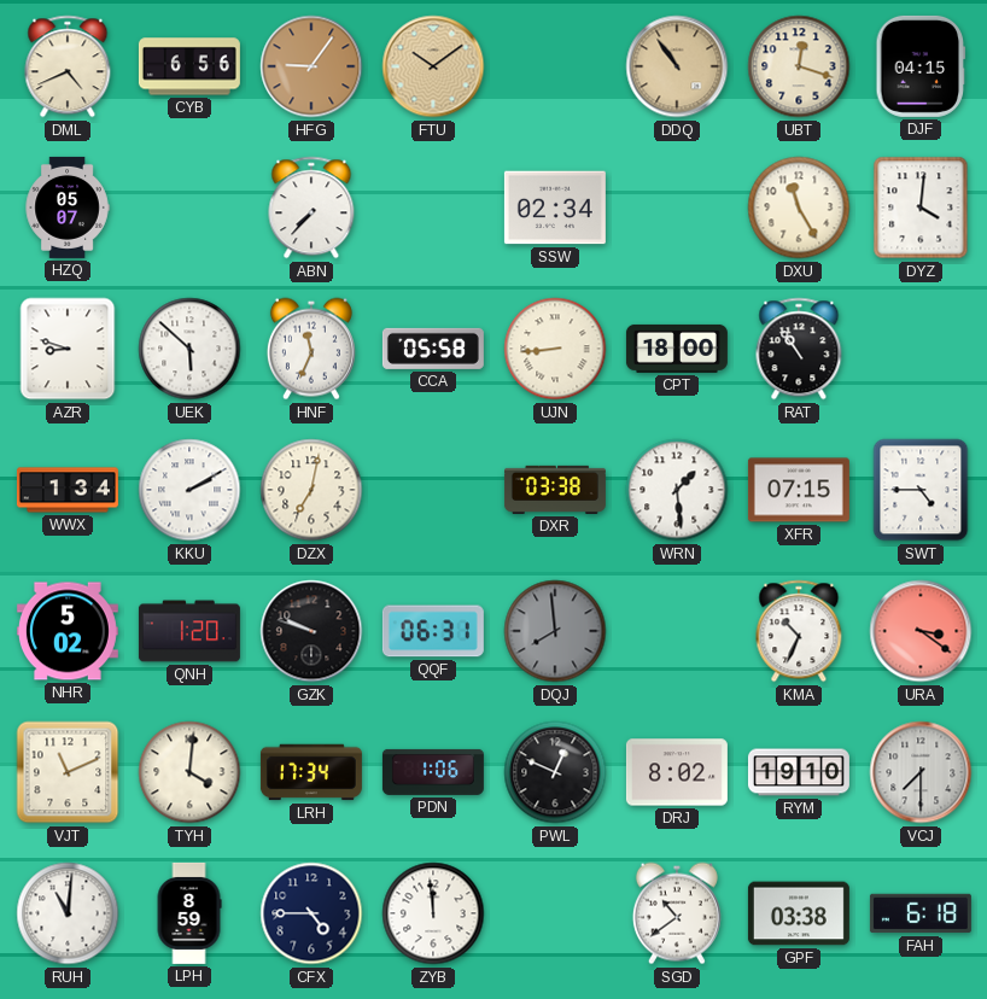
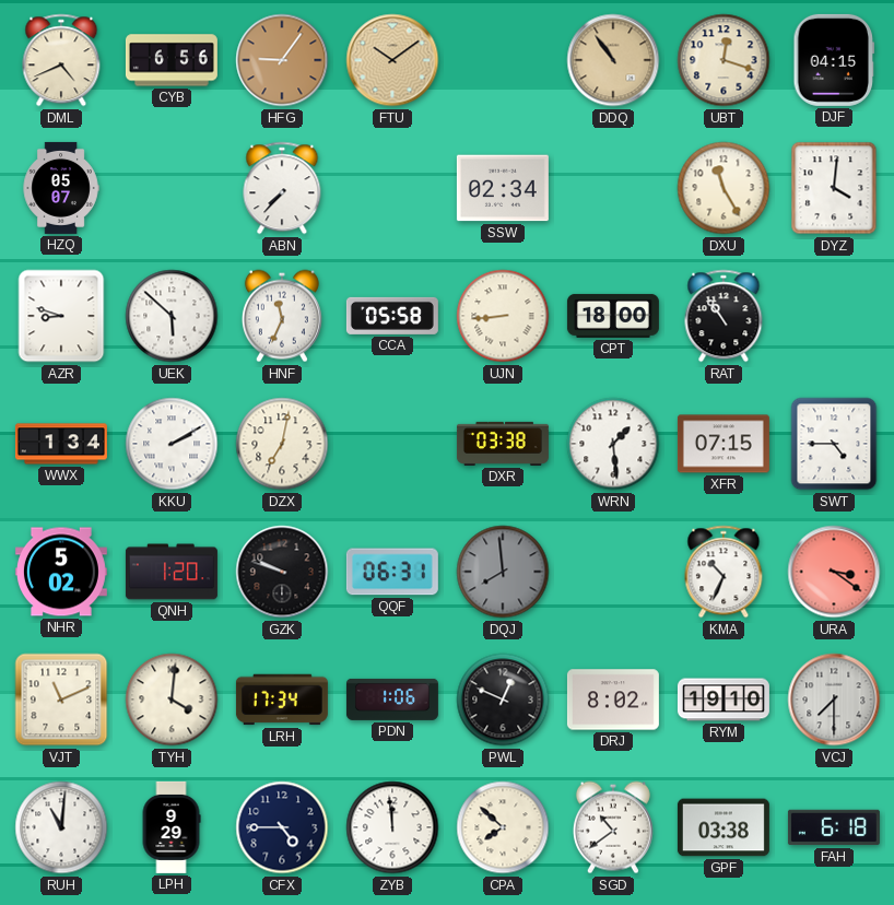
LPH: 8:59 -> 9:29
CPA: none -> 7:52
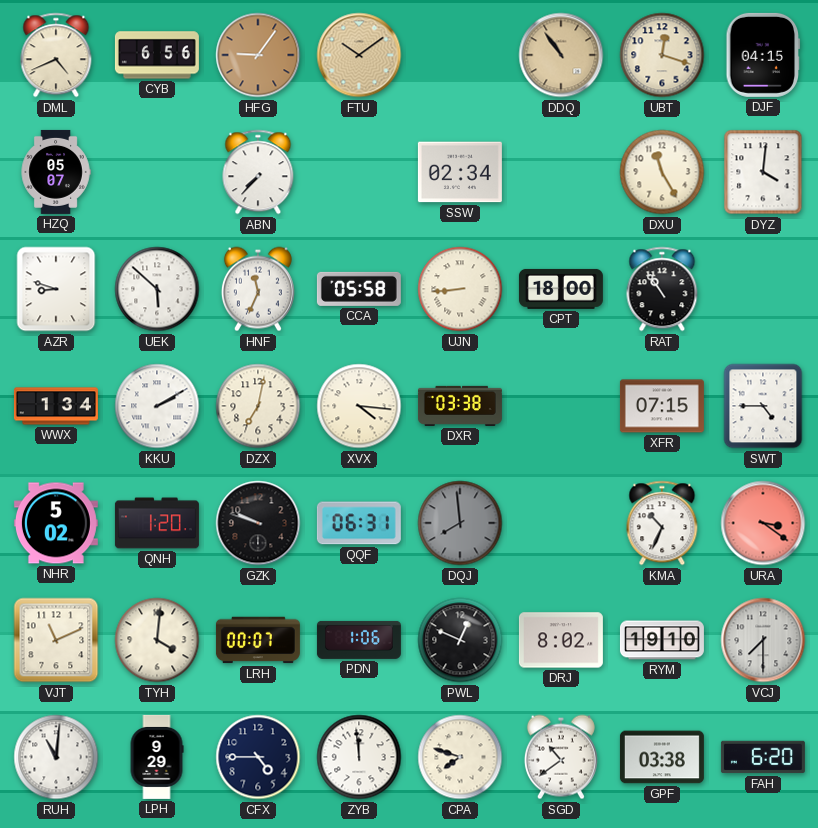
XVX: none -> 4:16
WRN: 1:29 -> none
LRH: 17:34 -> 00:07
CPA: 7:52 -> 7:48
FAH: 6:18 -> 6:20
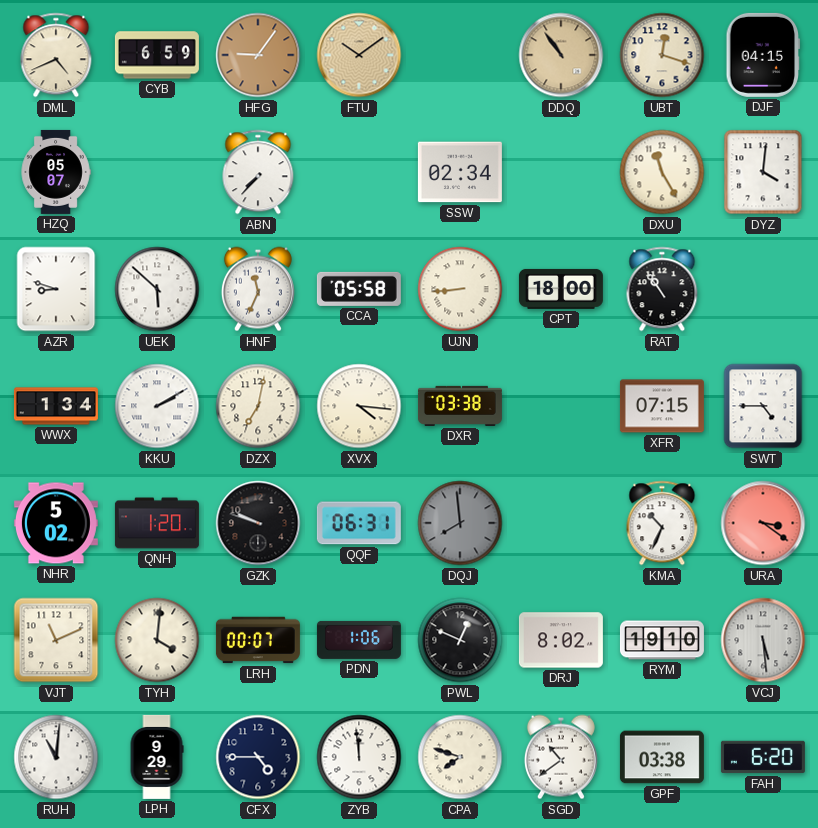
CYB: 6:56 -> 6:59
VCJ: 7:30 -> 5:29
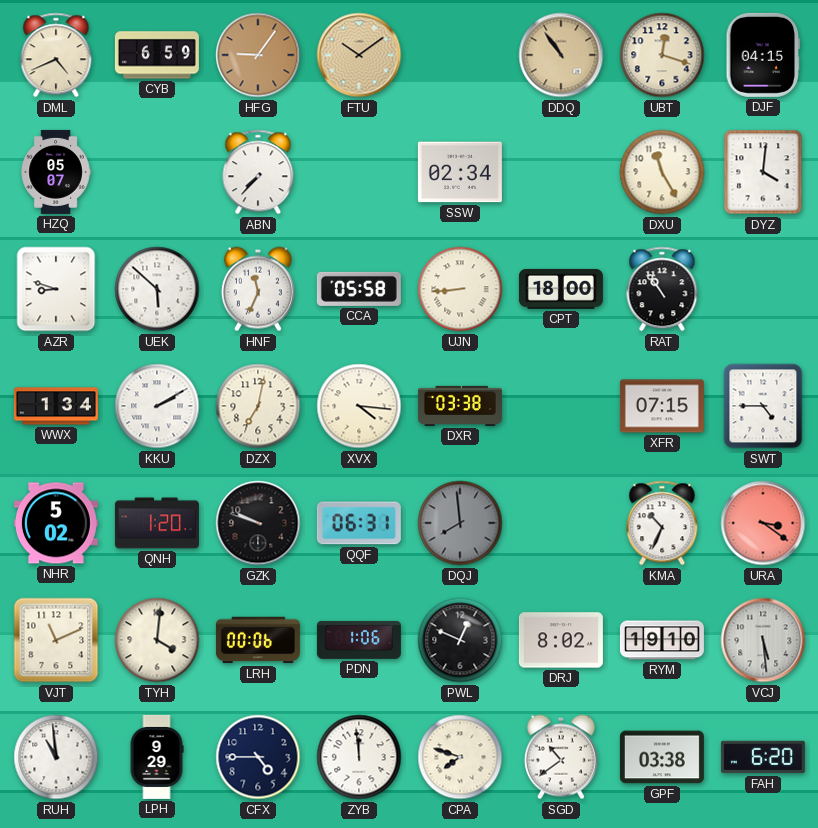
LRH: 00:07 -> 00:06
RUH: 11:01 -> 10:59
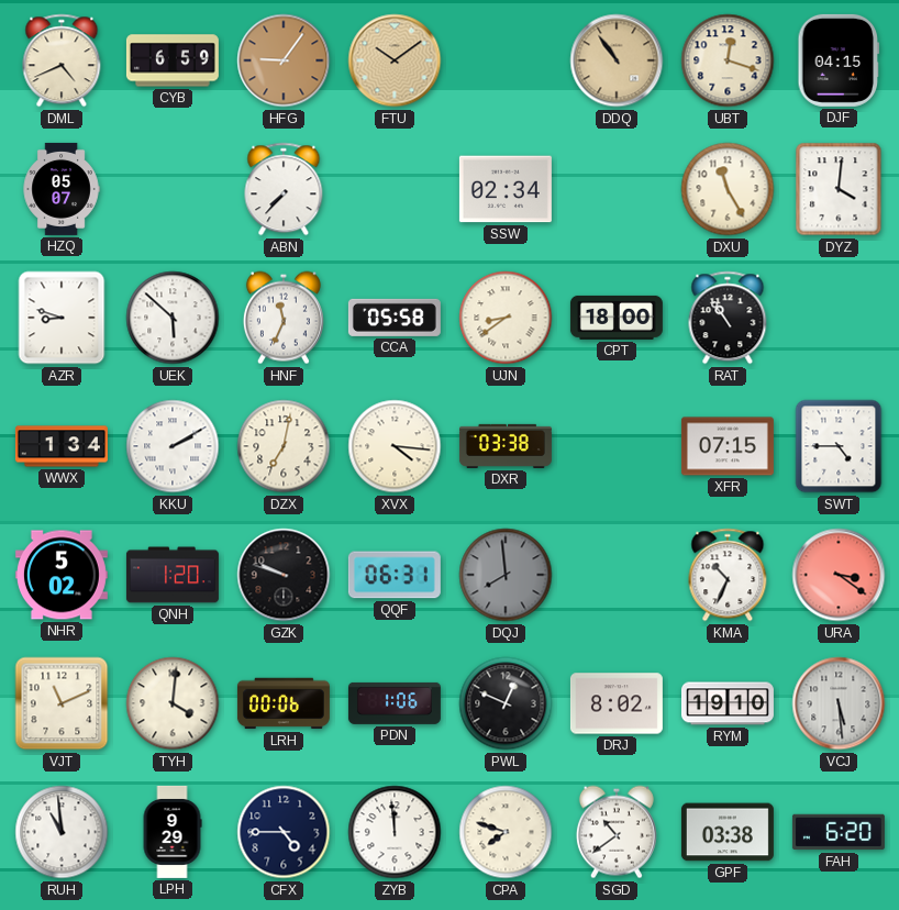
UJN: 8:44 -> 8:39
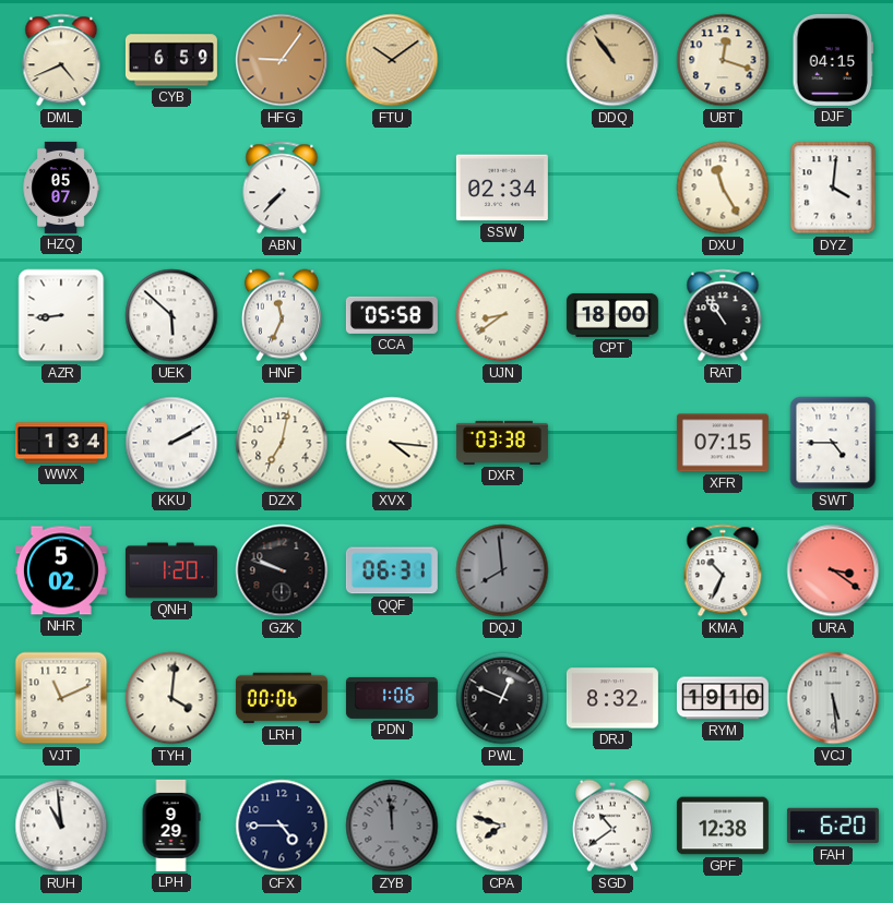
AZR: 8:48 -> 8:44
DRJ: 8:02 -> 8:32
ZYB dial: white -> grey
GPF: 03:38 -> 12:38
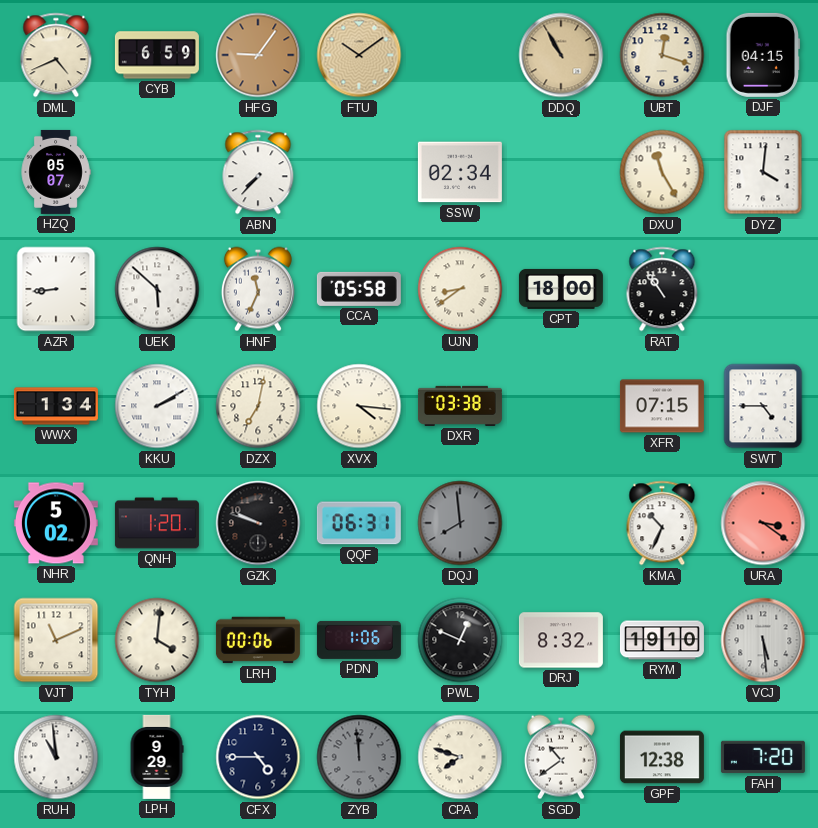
DDQ: 10:54 -> 10:55
FAH: 6:20 -> 7:20
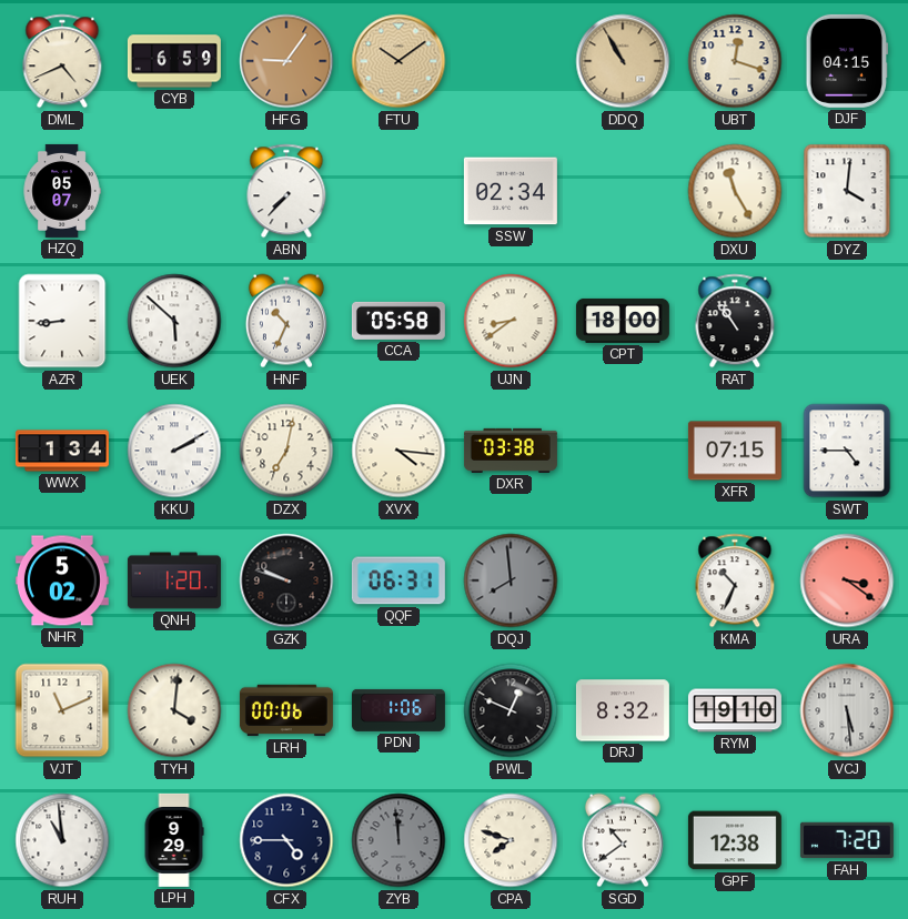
HNF: 11:34 -> 10:34
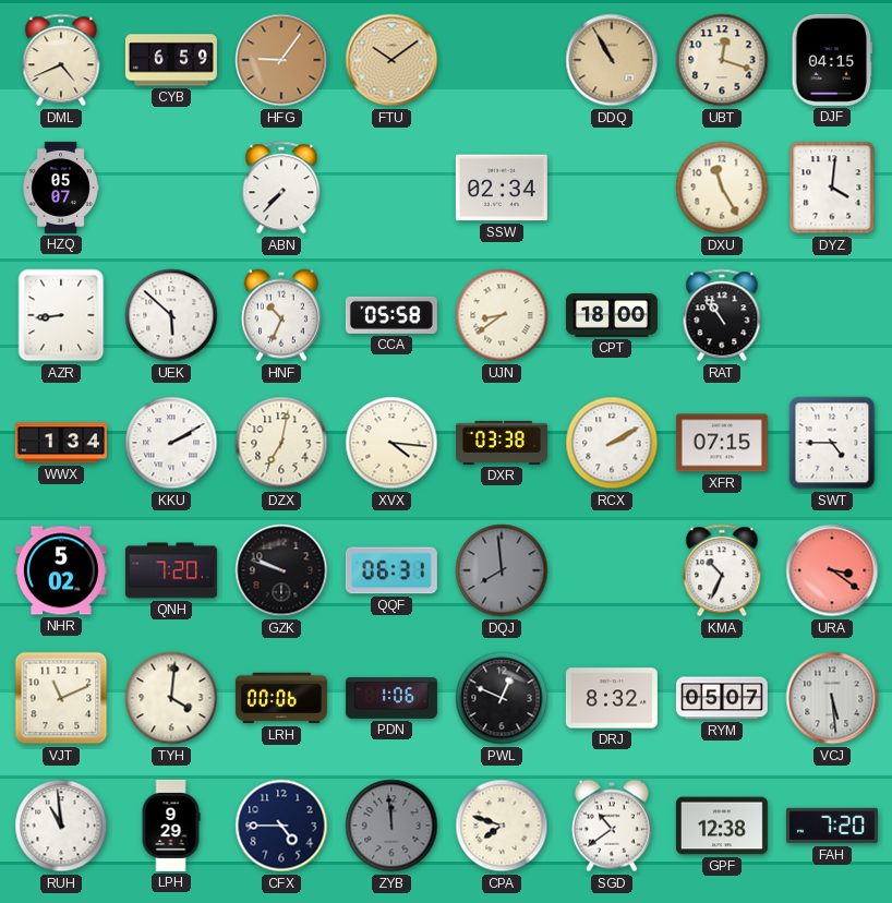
RCX: none -> 2:10
QNH: 1:20 -> 7:20
RYM: 19:10 -> 05:07
